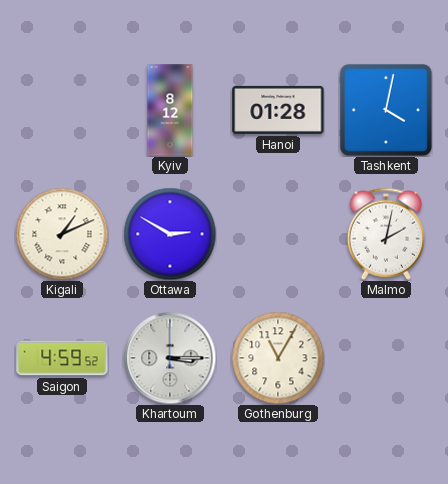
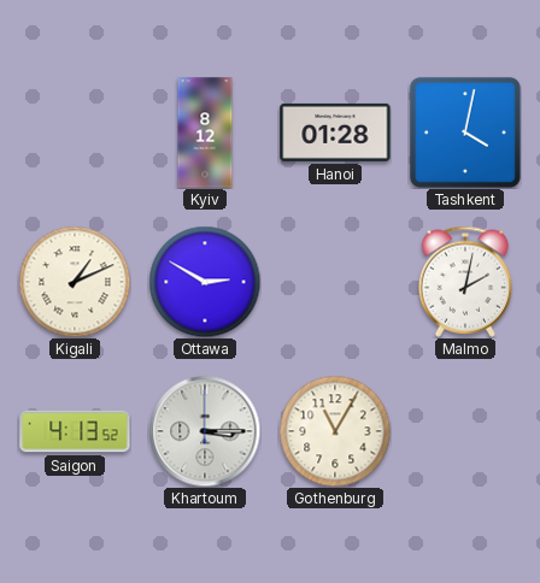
Saigon: 4:59 -> 4:13
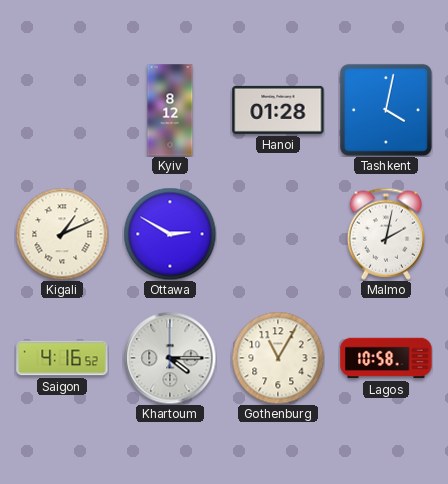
Saigon: 4:13 -> 4:16
Khartoum: 3:15 -> 4:15
Lagos: none -> 10:58
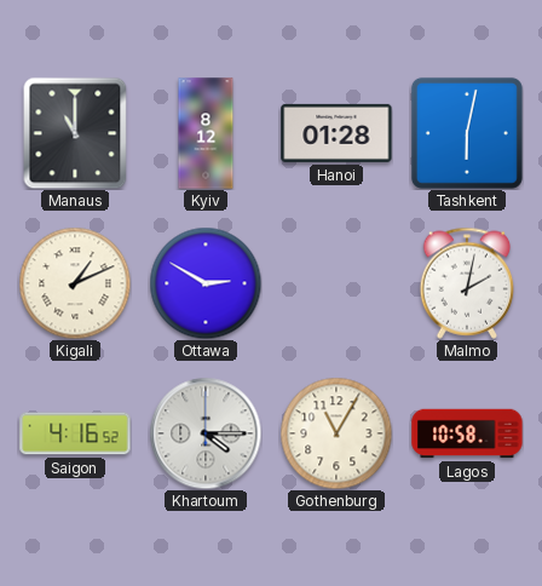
Manaus: none -> 11:00
Tashkent: 4:02 -> 6:02
